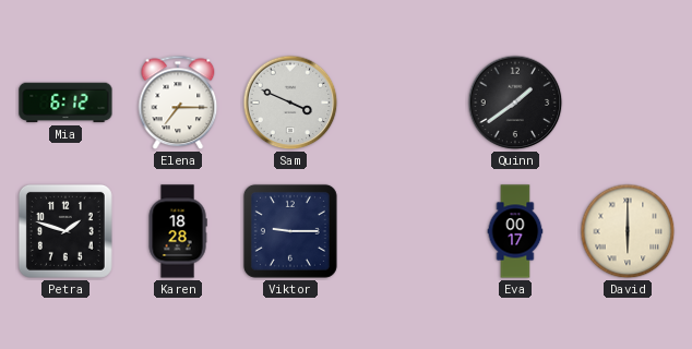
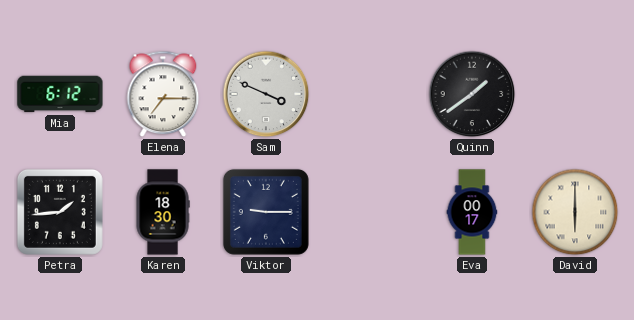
Petra: 1:48 -> 1:44
Karen: 18:28 -> 18:30
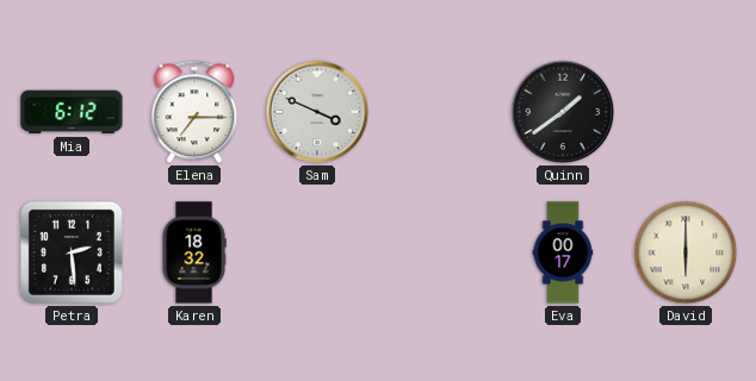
Petra: 1:44 -> 2:29
Karen: 18:30 -> 18:32
Viktor: 9:15 -> none
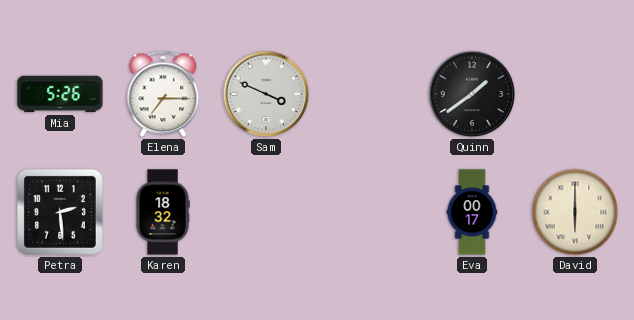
Mia: 6:12 -> 5:26
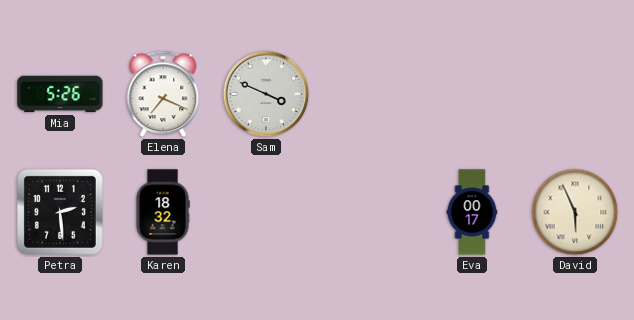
Elena: 7:15 -> 7:19
Quinn: 1:39 -> none
David: 6:00 -> 5:56
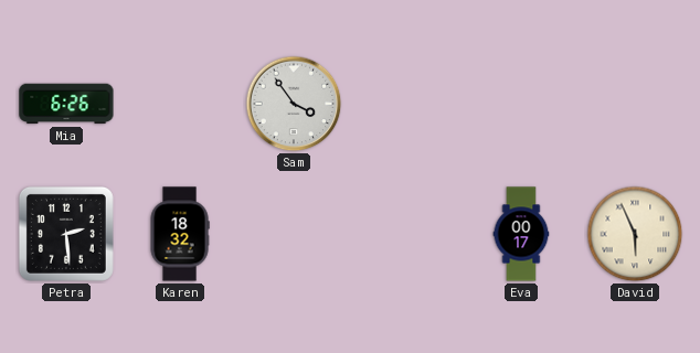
Mia: 5:26 -> 6:26
Elena: 7:19 -> none
Sam: 3:49 -> 3:54
